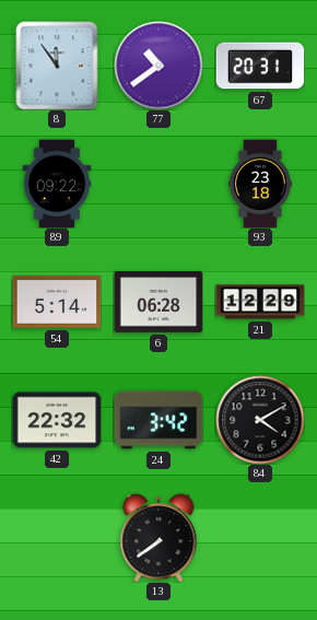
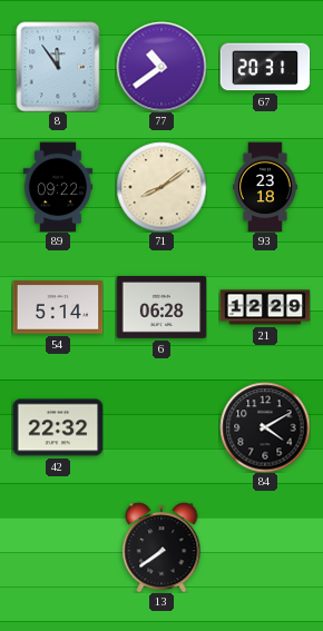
71: none -> 8:09
24: 3:42 -> none
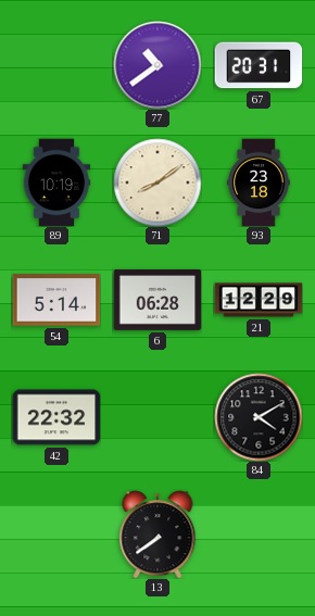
8: 11:54 -> none
89: 09:22 -> 10:19
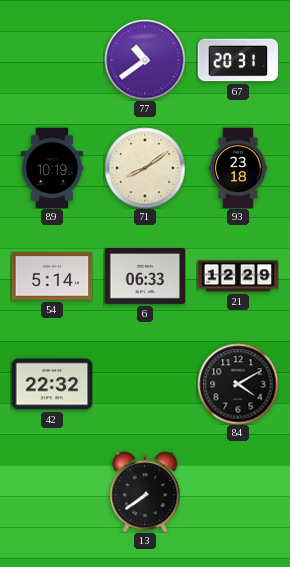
6: 06:28 -> 06:33
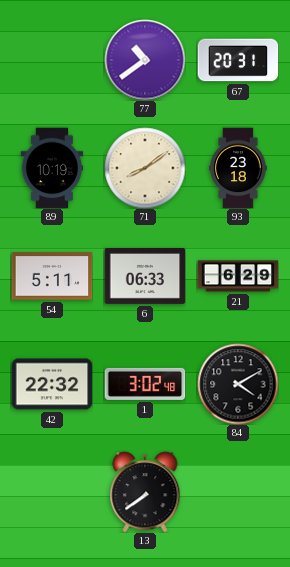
54: 5:14 -> 5:11
21: 12:29 -> 6:29
1: none -> 3:02
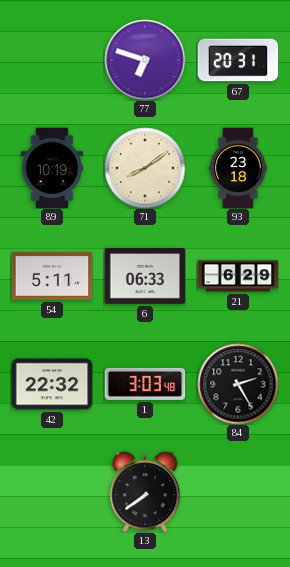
77: 10:39 -> 6:48
1: 3:02 -> 3:03
84: 4:10 -> 2:25
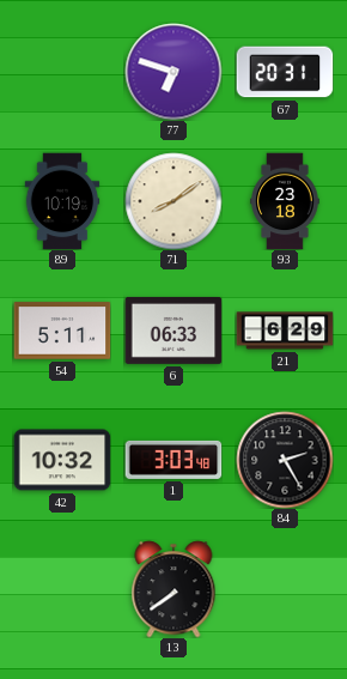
42: 22:32 -> 10:32
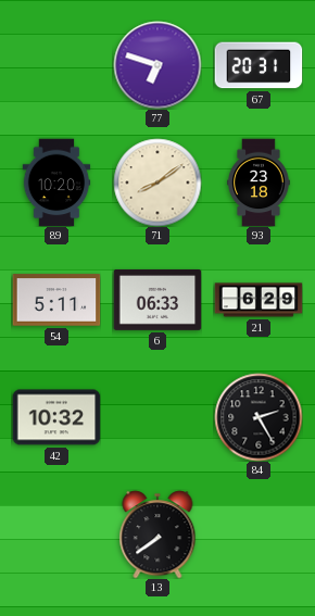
89: 10:19 -> 10:20
1: 3:03 -> none
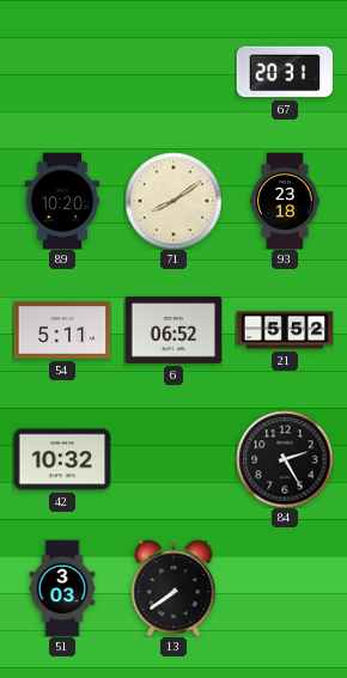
77: 6:48 -> none
6: 06:33 -> 06:52
21: 6:29 -> 5:52
51: none -> 3:03
